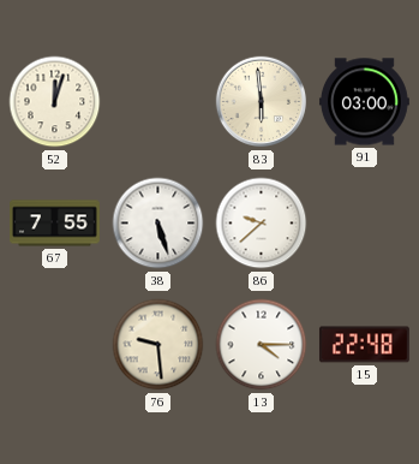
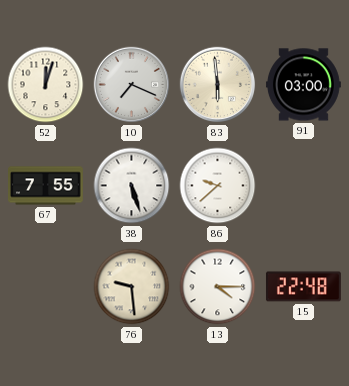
10: none -> 7:19
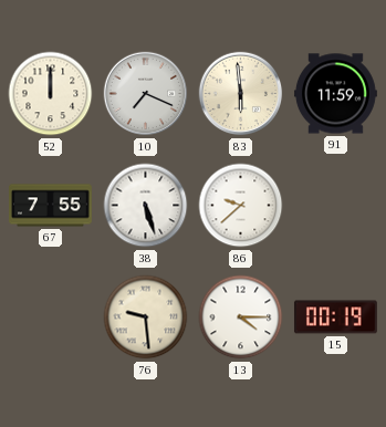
52: 12:03 -> 12:00
91: 03:00 -> 11:59
15: 22:48 -> 00:19
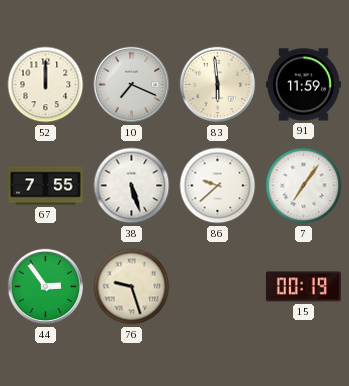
7: none -> 7:06
44: none -> 2:54
76: 9:29 -> 9:27
13: 4:15 -> none
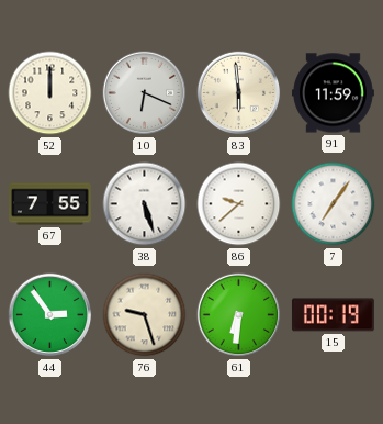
10: 7:19 -> 6:19
61: none -> 6:31
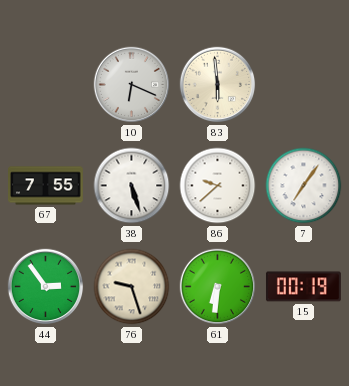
52: 12:00 -> none
91: 11:59 -> none
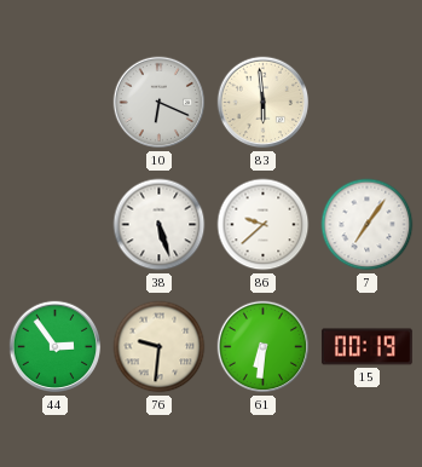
67: 7:55 -> none
76: 9:27 -> 9:31
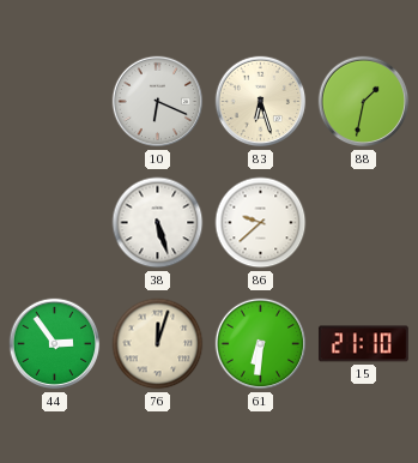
83: 5:59 -> 6:27
88: none -> 1:32
7: 7:06 -> none
76: 9:31 -> 12:03
15: 00:19 -> 21:10
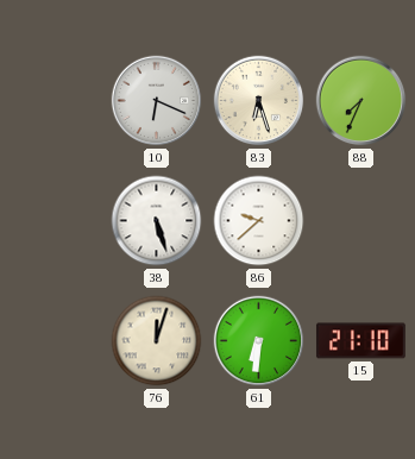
88: 1:32 -> 7:34
44: 2:54 -> none
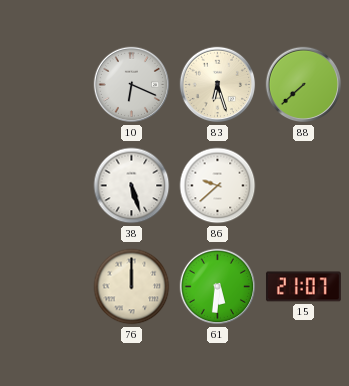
88: 7:34 -> 7:38
76: 12:03 -> 12:00
61: 6:31 -> 5:31
15: 21:10 -> 21:07
